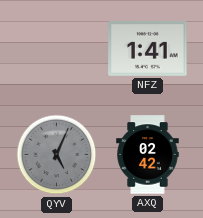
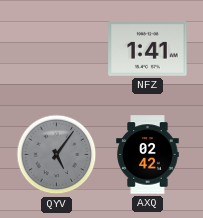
QYV: 5:04 -> 5:06
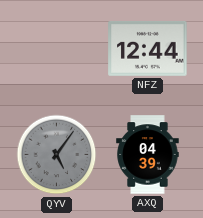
NFZ: 1:41 -> 12:44
AXQ: 02:42 -> 04:39
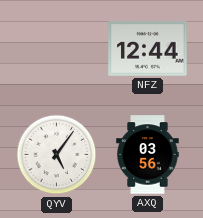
QYV dial: grey -> white
AXQ: 04:39 -> 03:56
